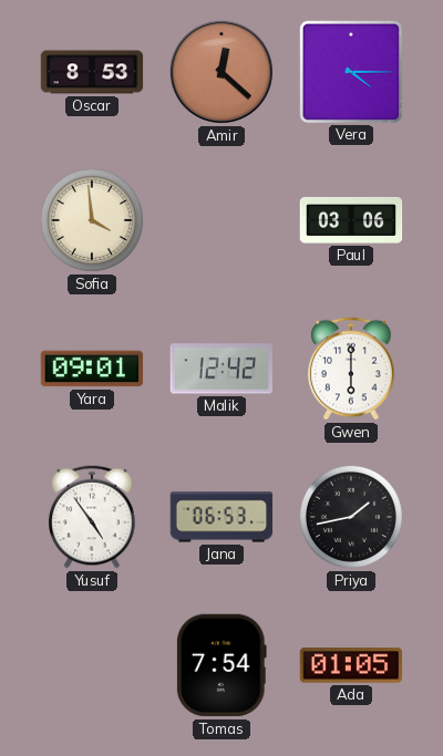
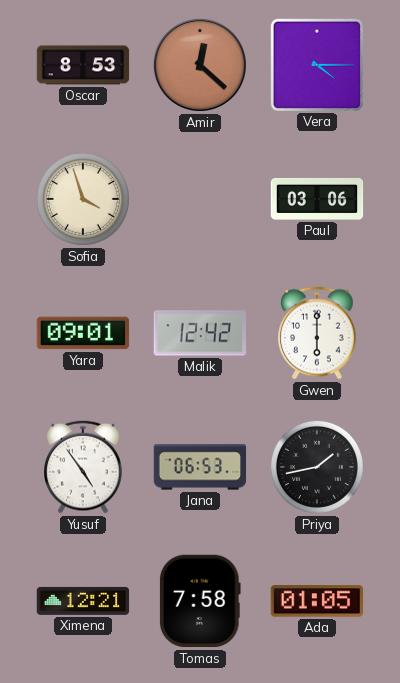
Sofia: 3:59 -> 3:57
Ximena: none -> 12:21
Tomas: 7:54 -> 7:58
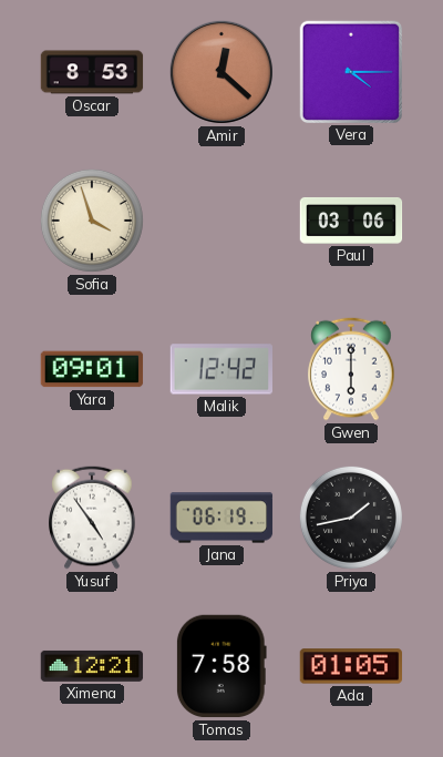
Jana: 06:53 -> 06:19
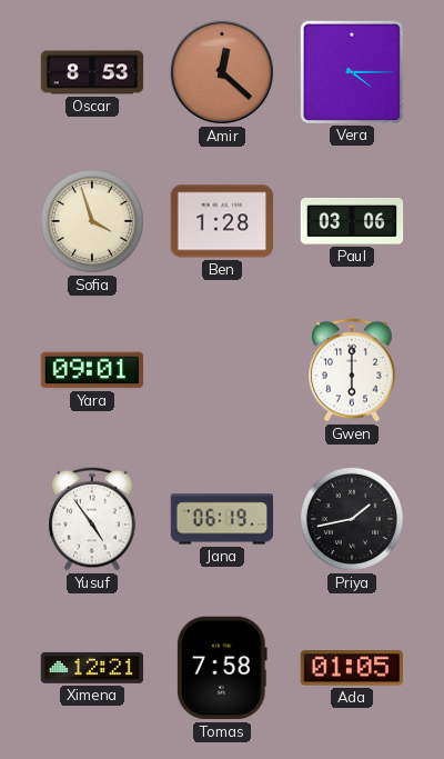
Ben: none -> 1:28
Malik: 12:42 -> none
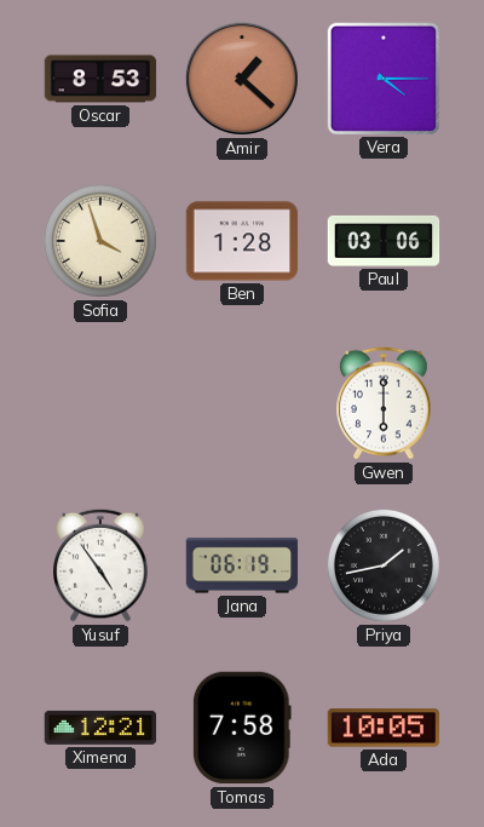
Amir: 12:22 -> 1:22
Yara: 09:01 -> none
Ada: 01:05 -> 10:05
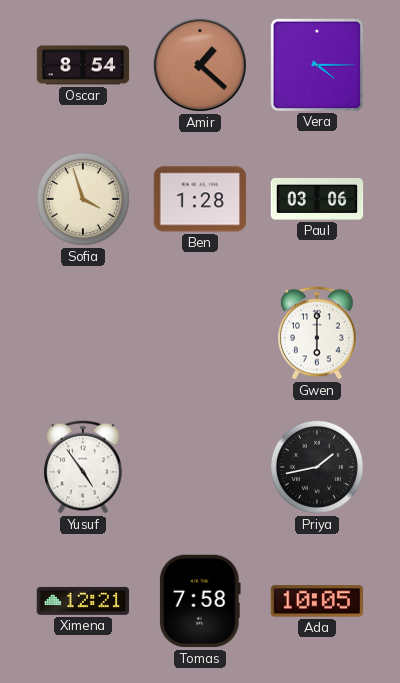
Oscar: 8:53 -> 8:54
Jana: 06:19 -> none
